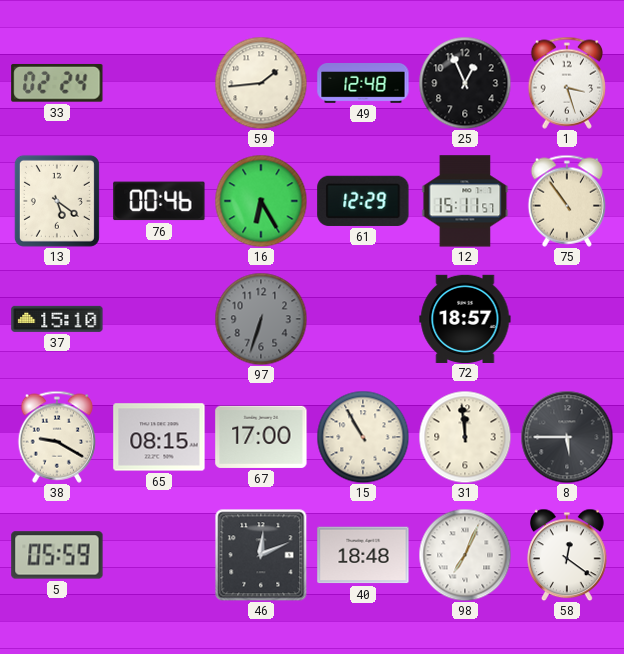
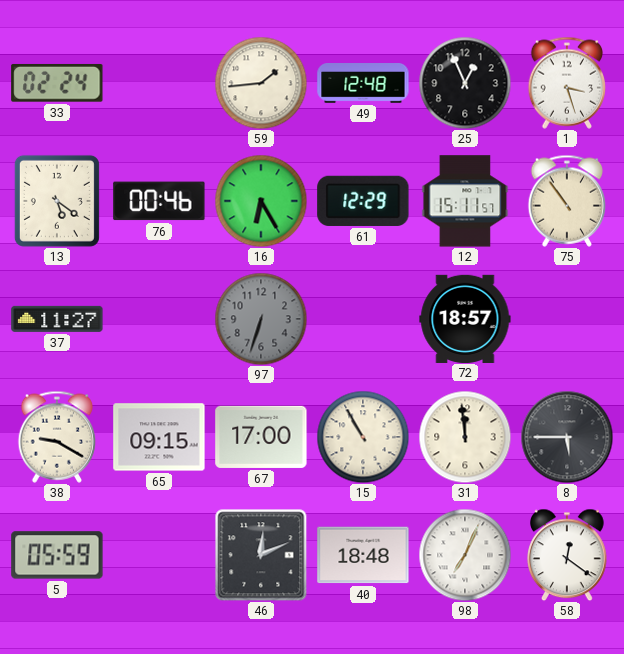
37: 15:10 -> 11:27
65: 08:15 -> 09:15
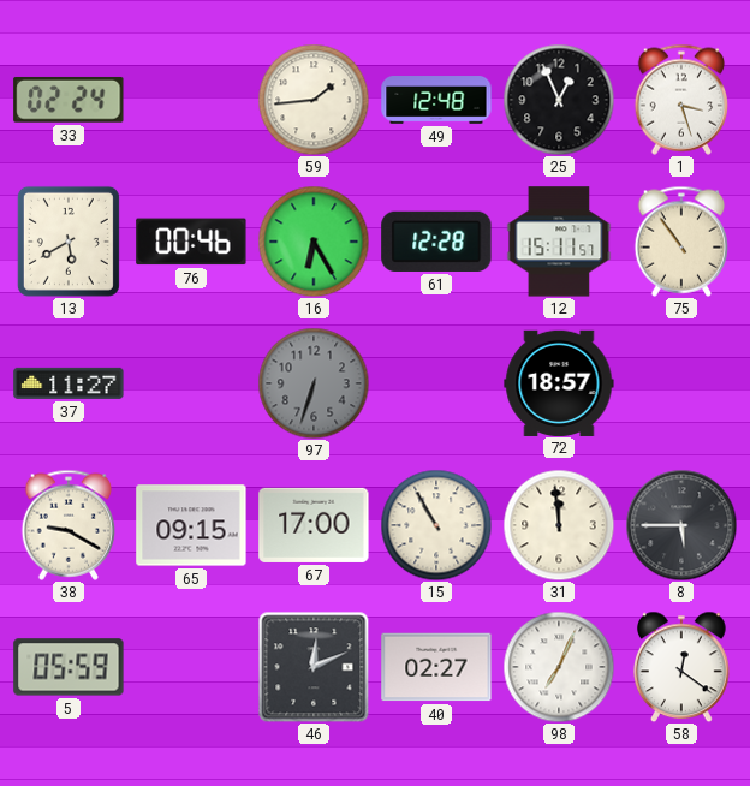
13: 5:21 -> 5:40
61: 12:29 -> 12:28
40: 18:48 -> 02:27
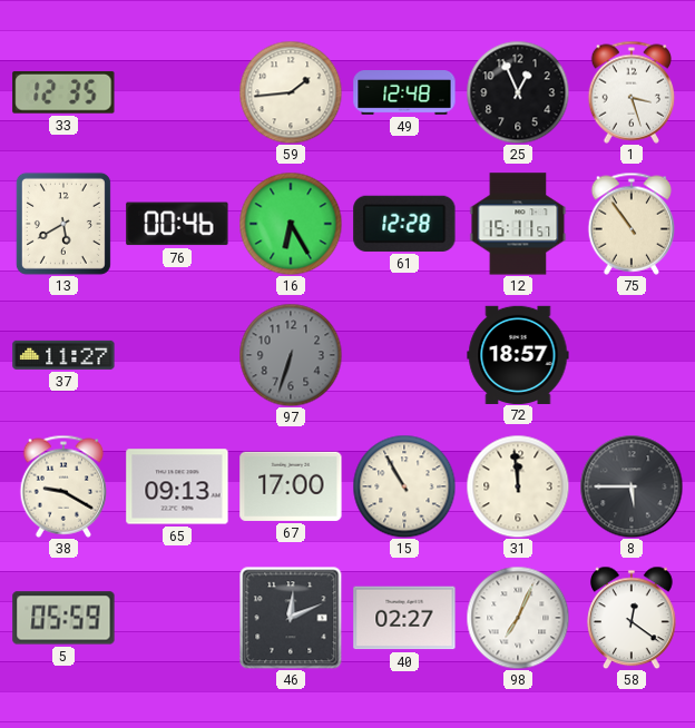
33: 02:24 -> 12:35
65: 09:15 -> 09:13
